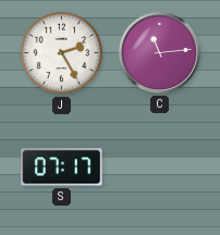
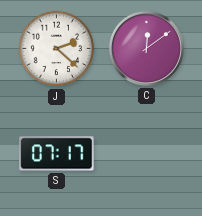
J: 2:25 -> 2:22
C: 11:14 -> 12:09
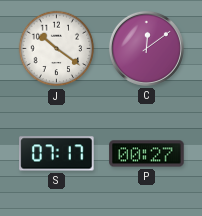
J: 2:22 -> 10:21
P: none -> 00:27
